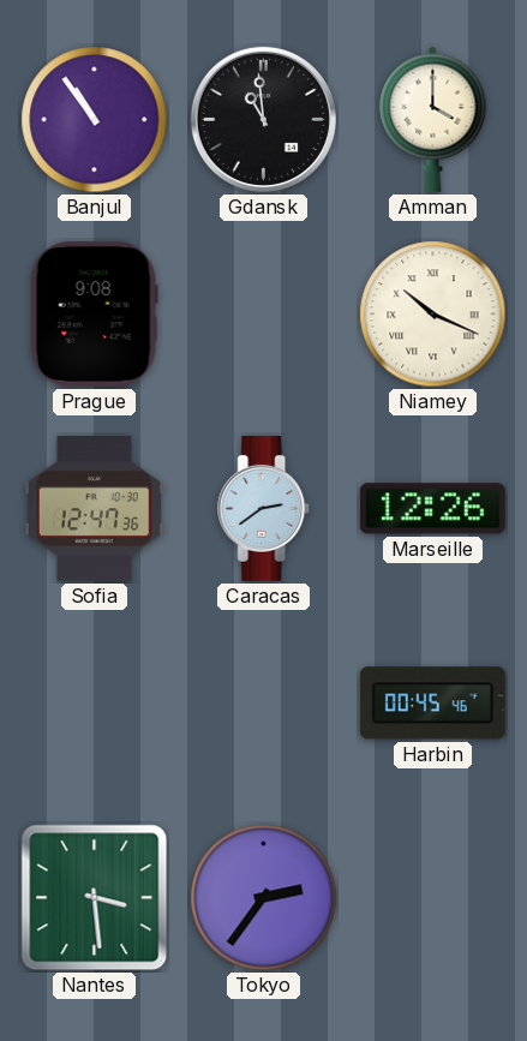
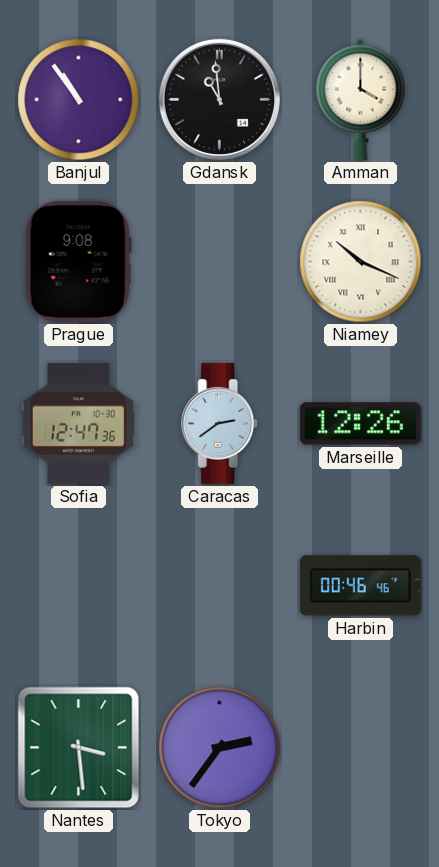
Harbin: 00:45 -> 00:46
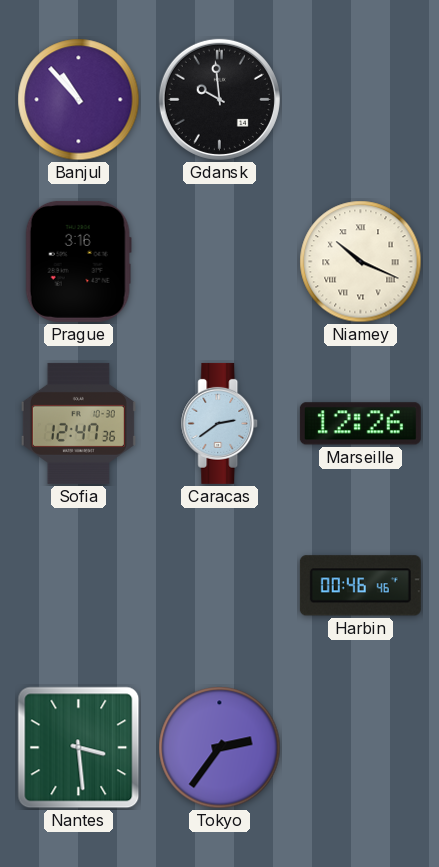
Banjul: 10:54 -> 10:53
Gdansk: 10:59 -> 9:59
Amman: 4:00 -> none
Prague: 9:08 -> 3:16
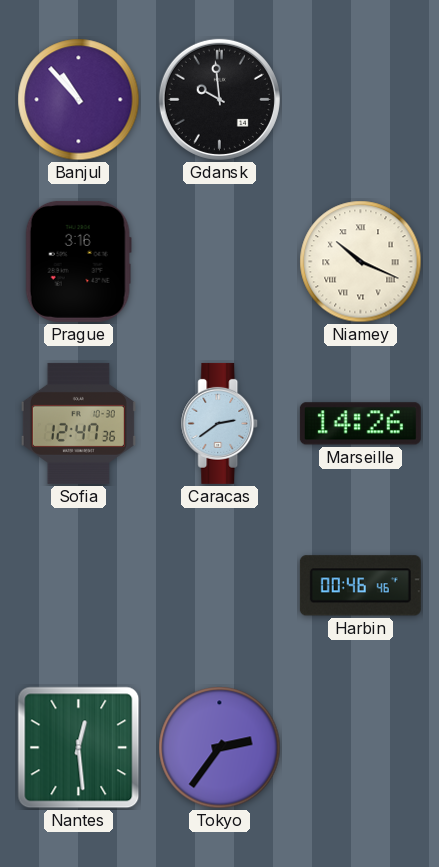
Marseille: 12:26 -> 14:26
Nantes: 3:29 -> 12:29
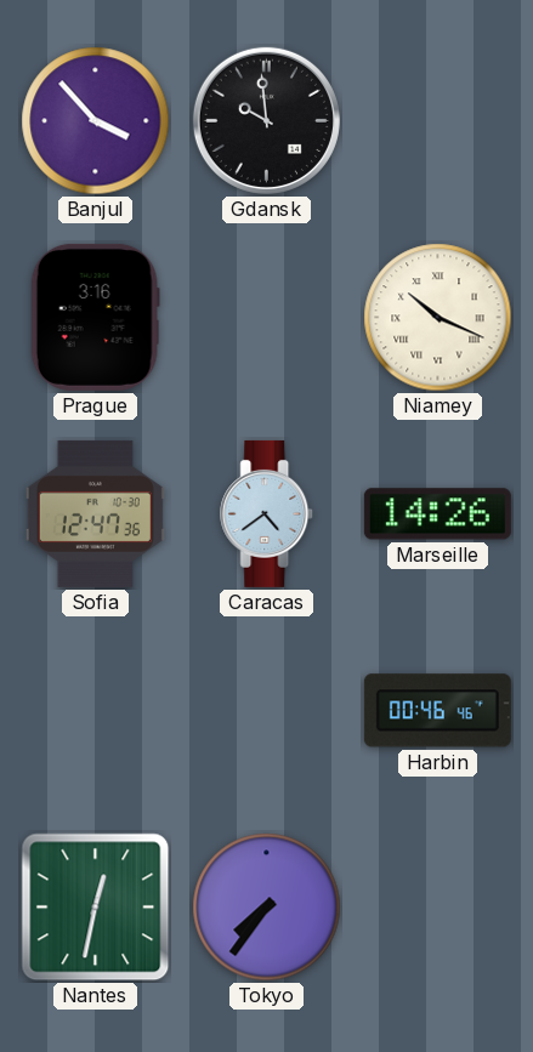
Banjul: 10:53 -> 3:53
Caracas: 2:39 -> 4:39
Nantes: 12:29 -> 12:32
Tokyo: 2:36 -> 7:36
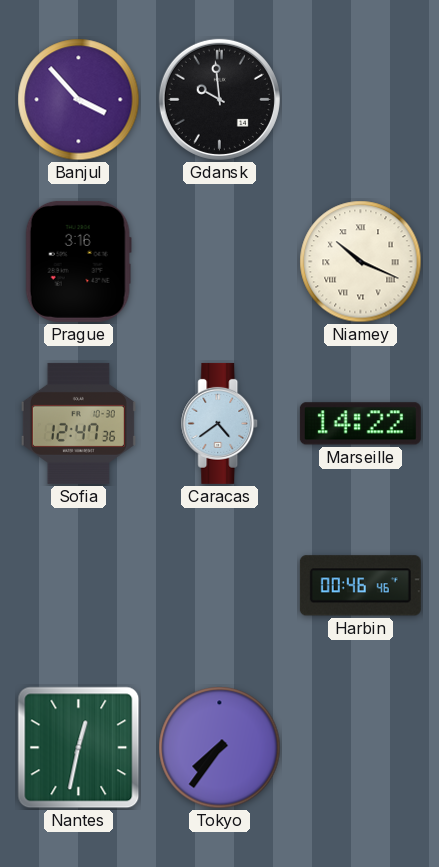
Marseille: 14:26 -> 14:22
